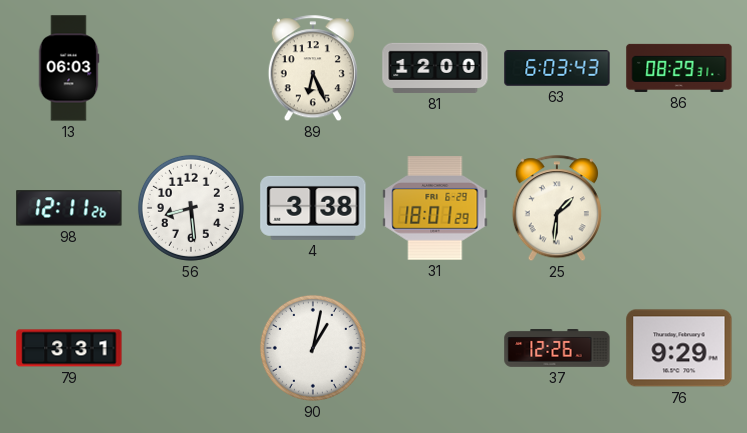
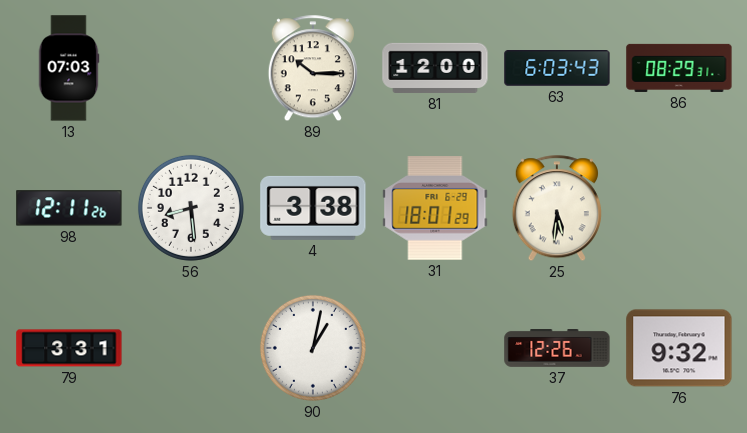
13: 06:03 -> 07:03
89: 6:26 -> 10:15
25: 1:31 -> 5:31
76: 9:29 -> 9:32
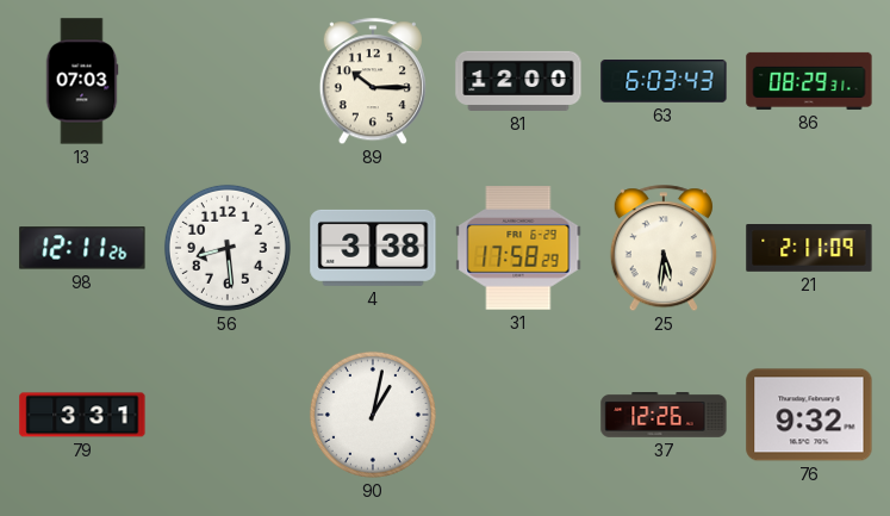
31: 18:01 -> 17:58
21: none -> 2:11
